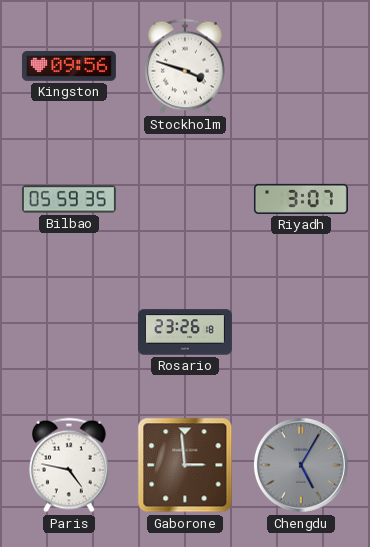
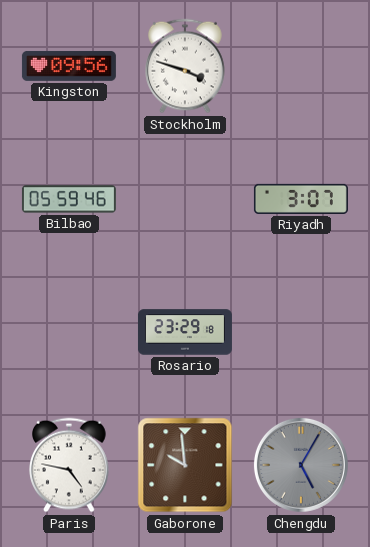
Bilbao: 05:59:35 -> 05:59:46
Rosario: 23:26 -> 23:29
Gaborone: 2:59 -> 9:59
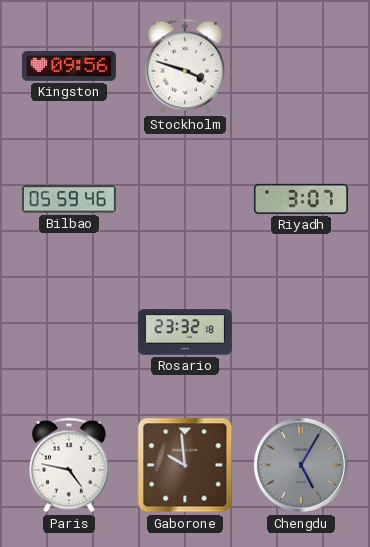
Rosario: 23:29 -> 23:32
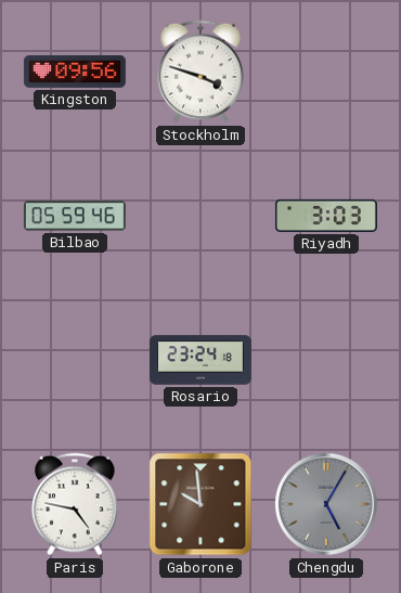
Riyadh: 3:07 -> 3:03
Rosario: 23:32 -> 23:24
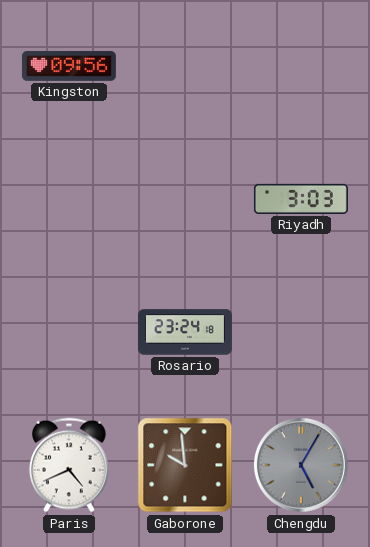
Stockholm: 3:48 -> none
Bilbao: 05:59 -> none
Paris: 4:47 -> 4:41
